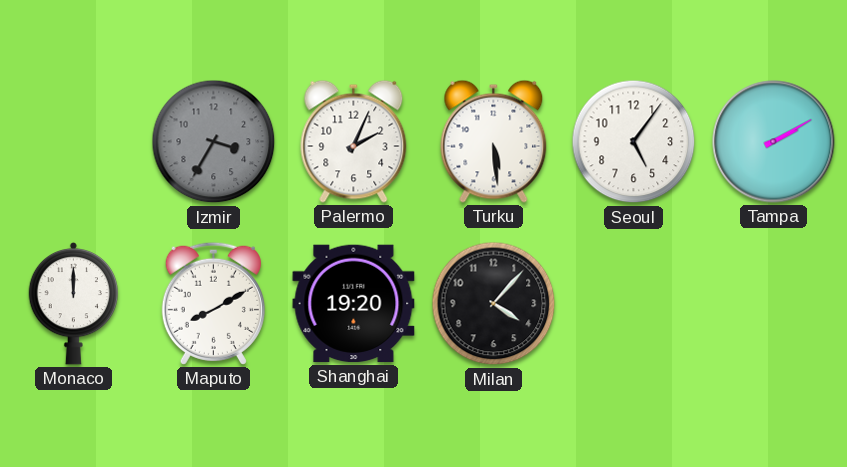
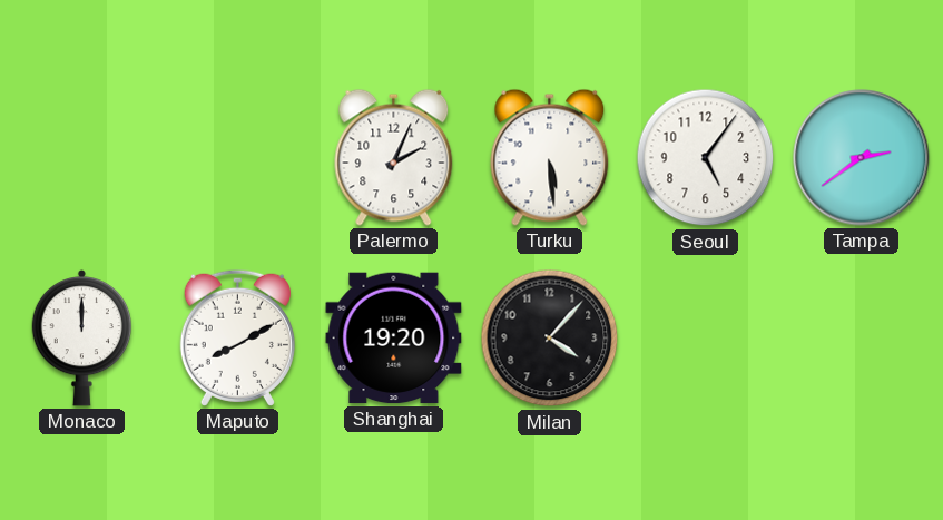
Izmir: 3:35 -> none
Tampa: 2:10 -> 2:39
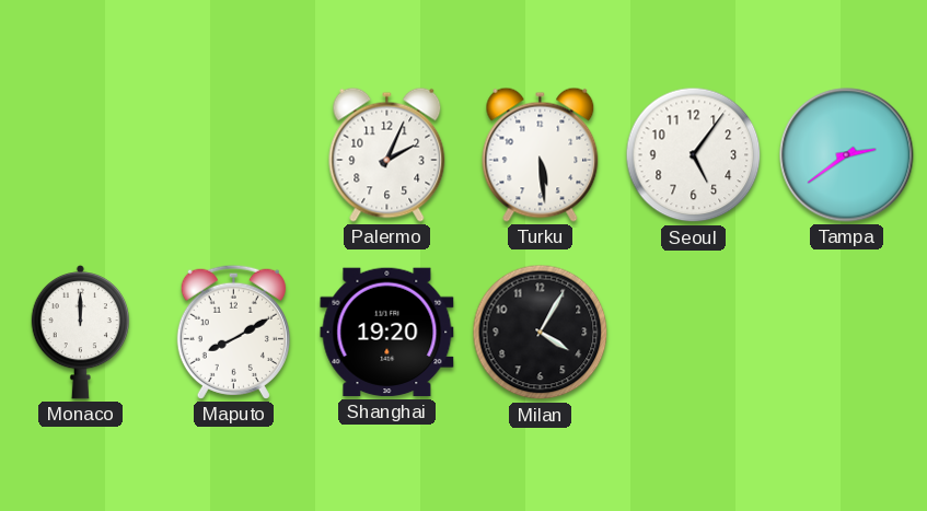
Milan: 4:07 -> 4:05
